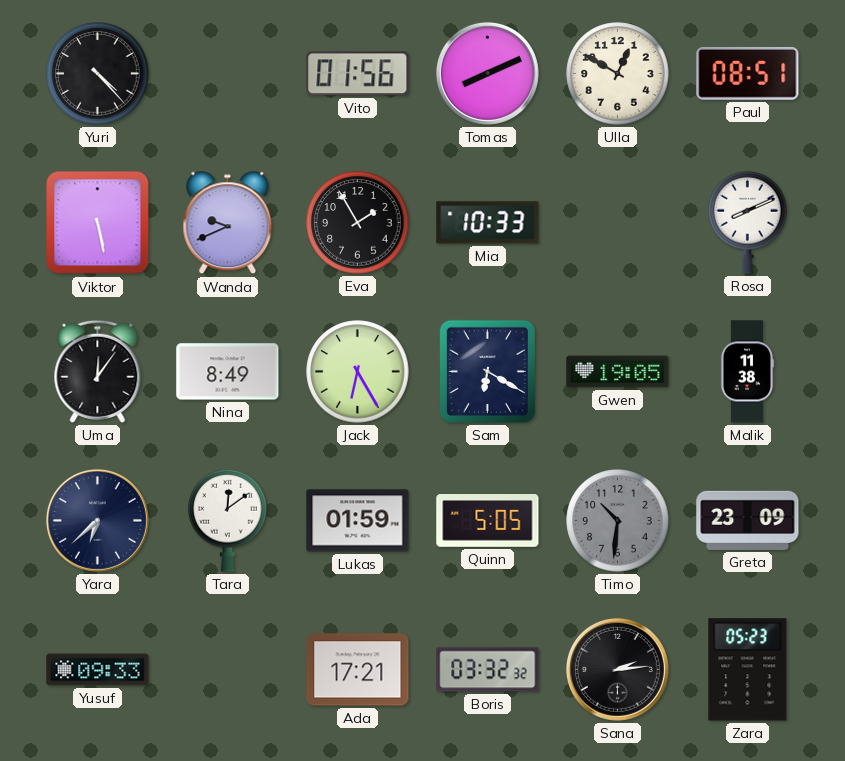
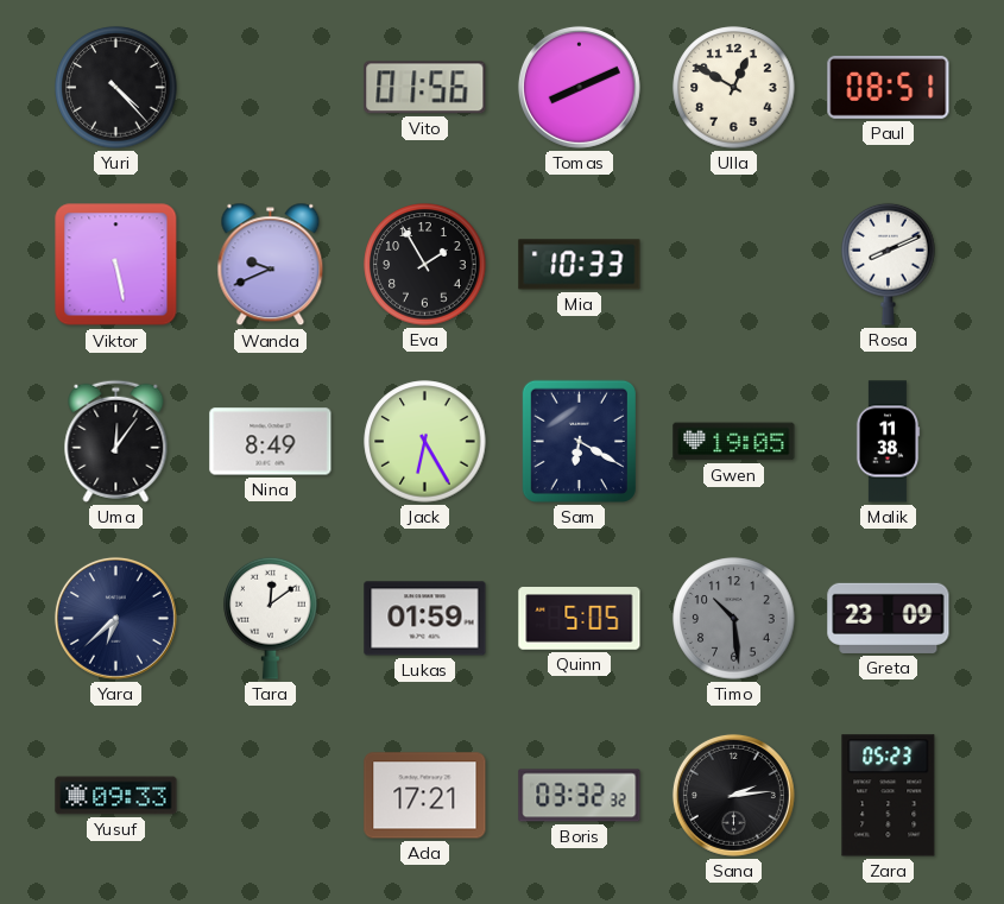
Timo: 10:31 -> 10:29
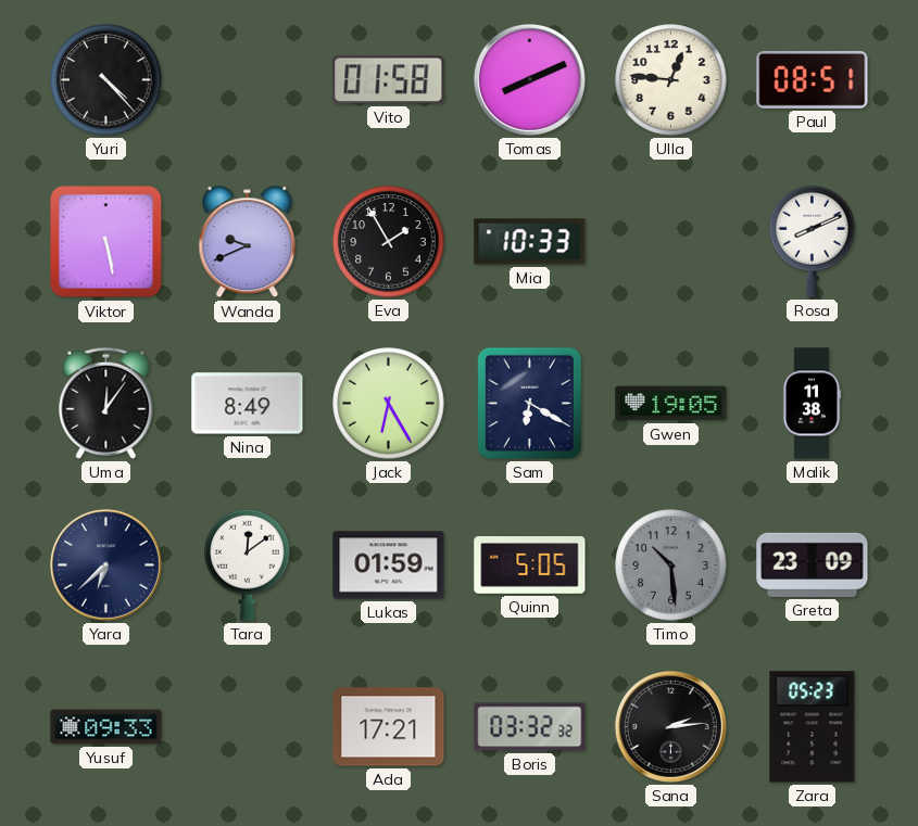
Vito: 01:56 -> 01:58
Ulla: 12:50 -> 12:46
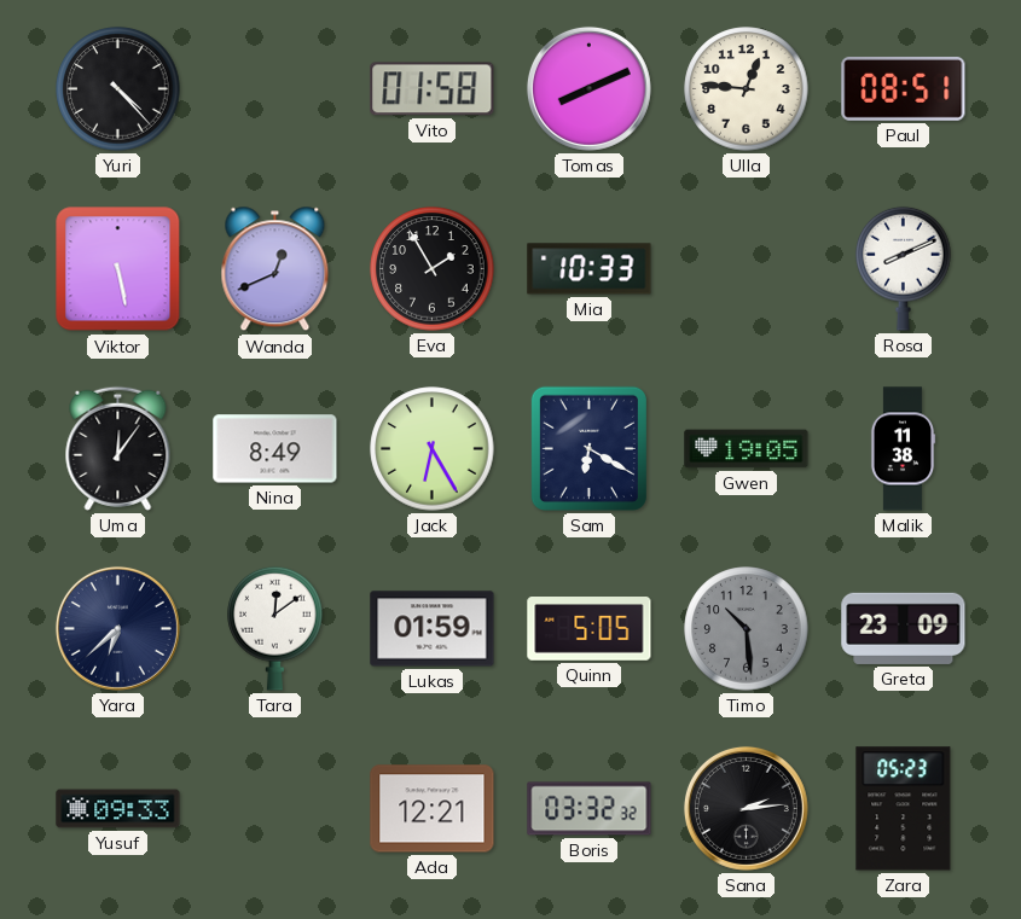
Wanda: 9:41 -> 12:41
Ada: 17:21 -> 12:21
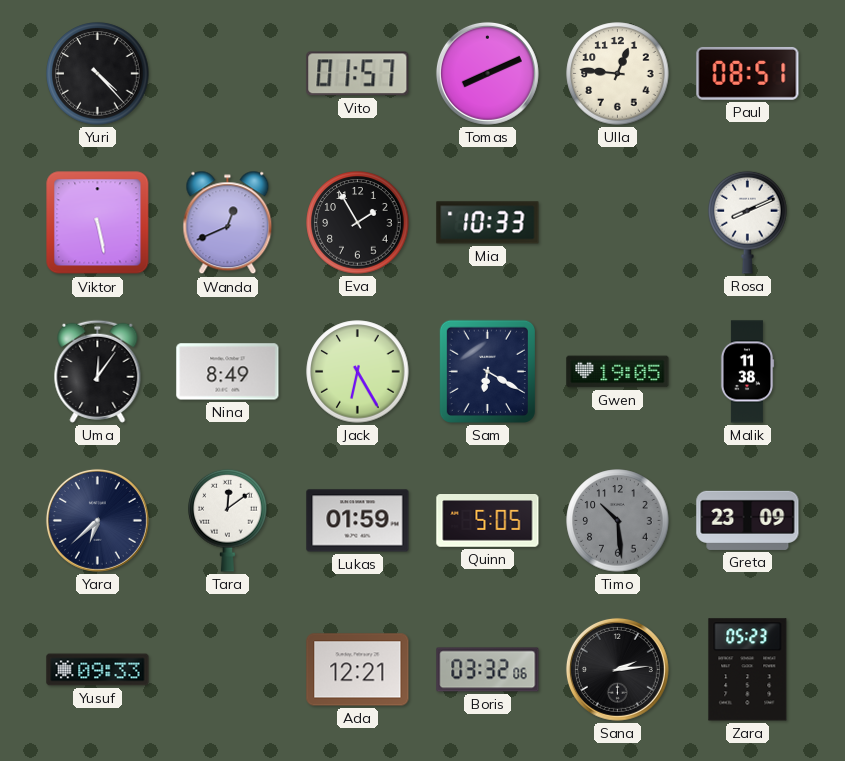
Vito: 01:58 -> 01:57
Boris: 03:32:32 -> 03:32:06
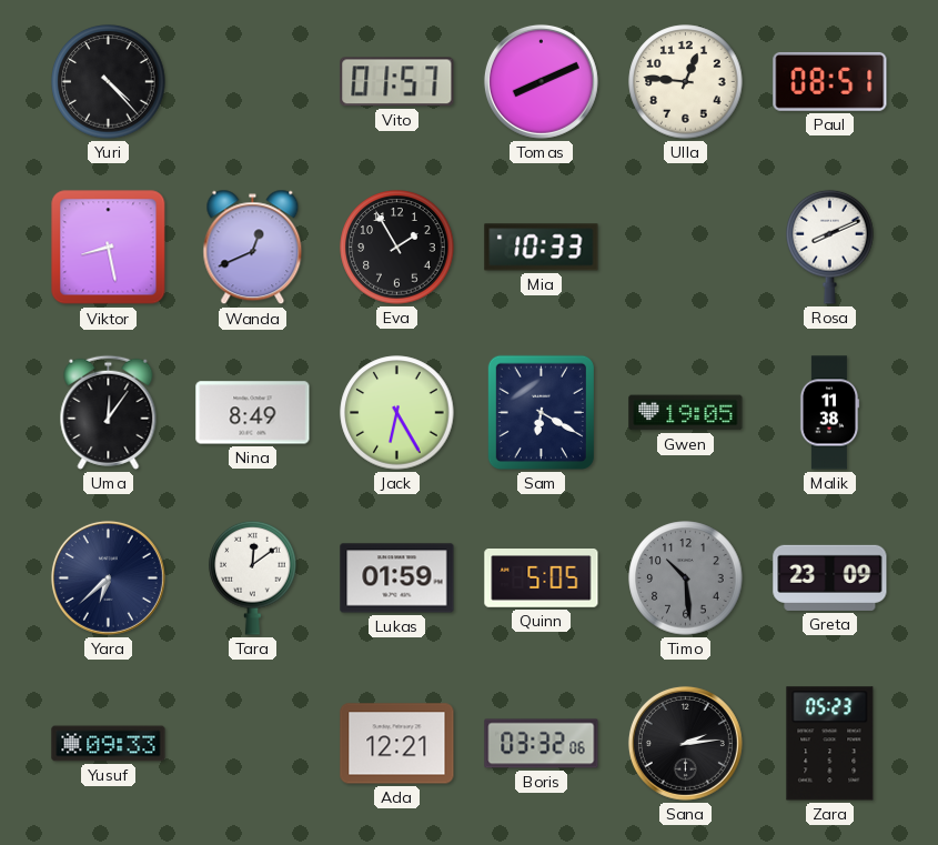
Viktor: 5:28 -> 8:28
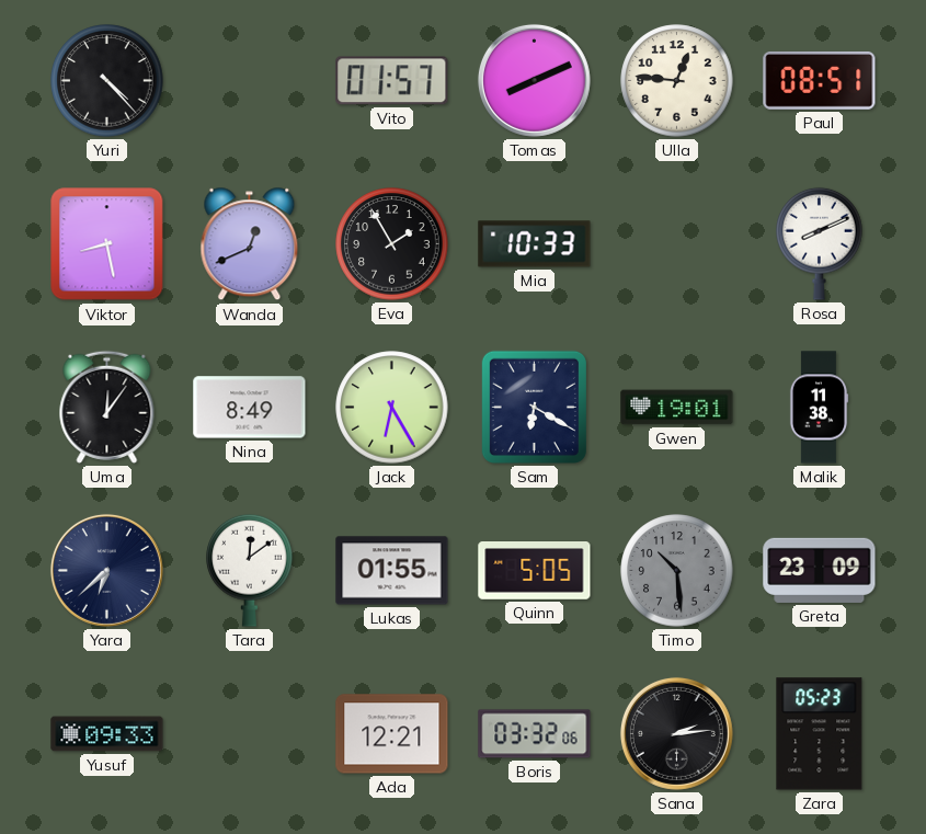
Gwen: 19:05 -> 19:01
Lukas: 01:59 -> 01:55
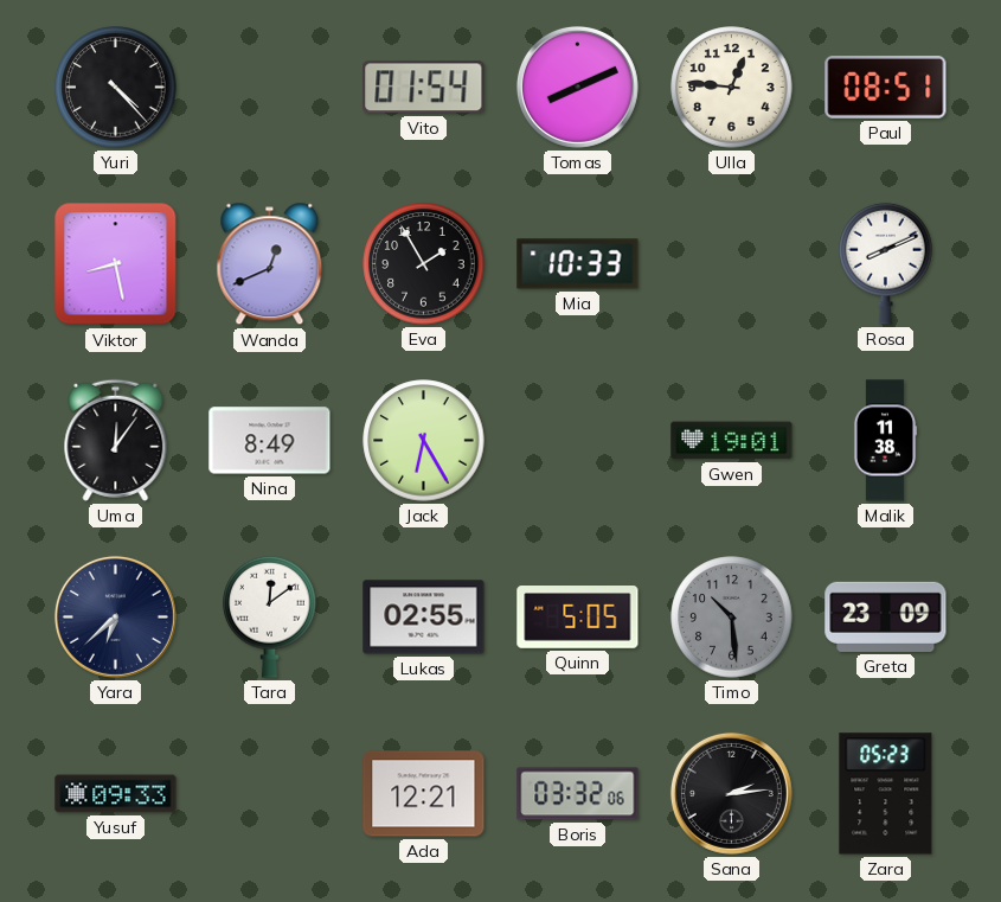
Vito: 01:57 -> 01:54
Sam: 6:20 -> none
Lukas: 01:55 -> 02:55
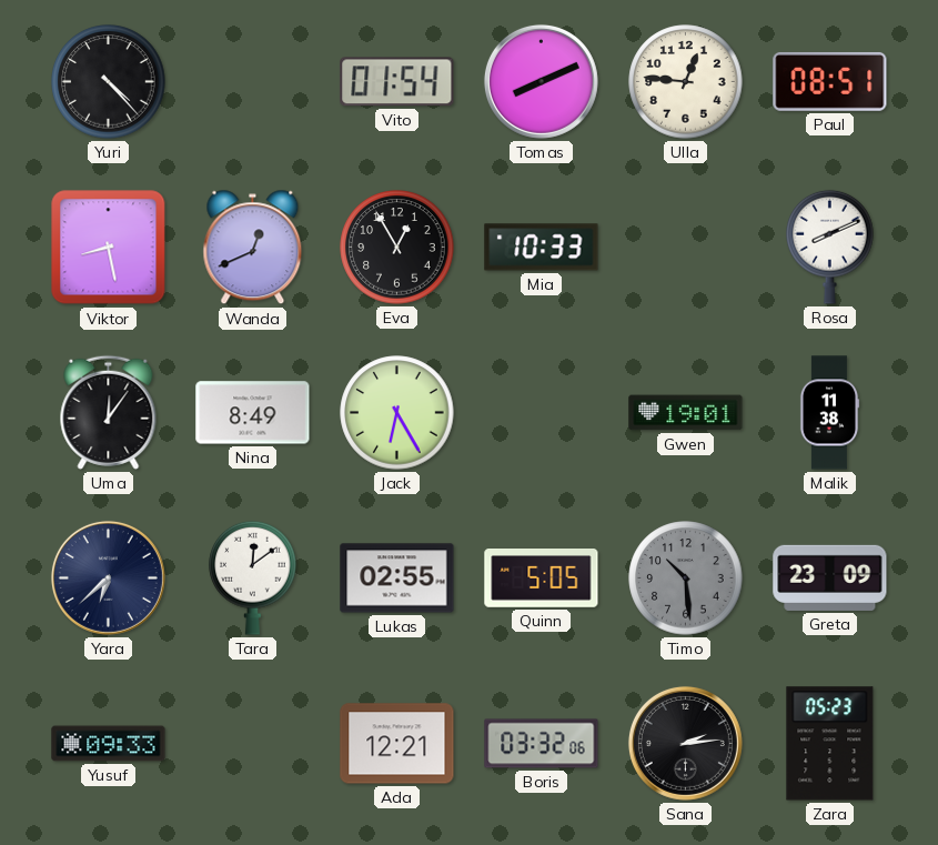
Eva: 1:55 -> 12:55
